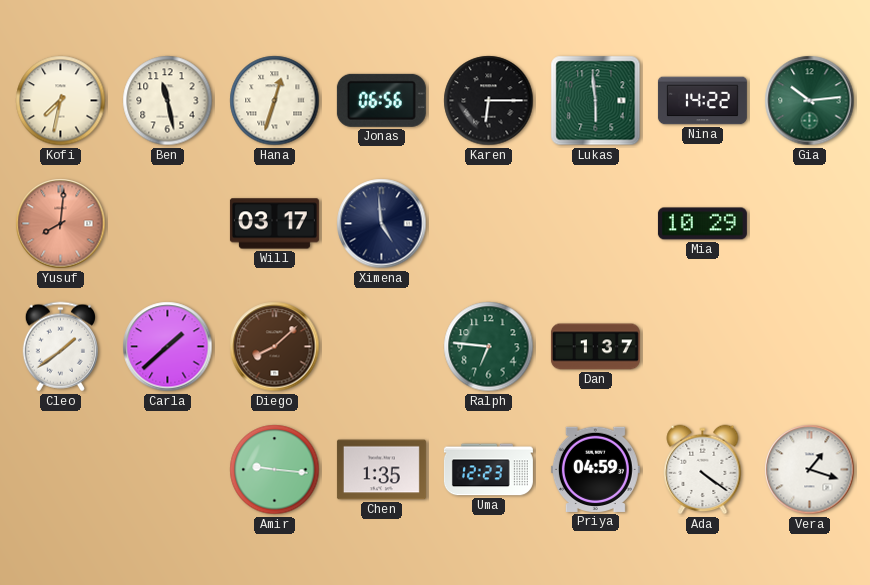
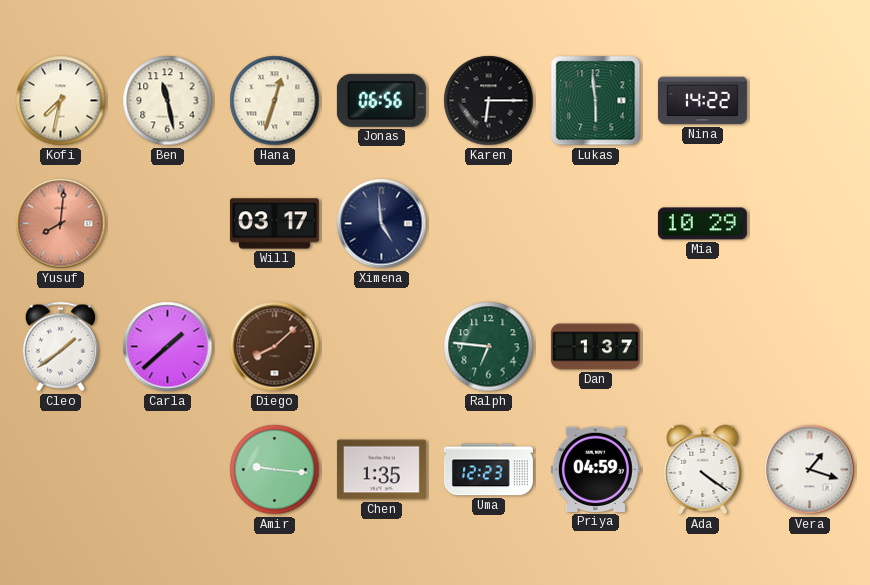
Gia: 10:14 -> none
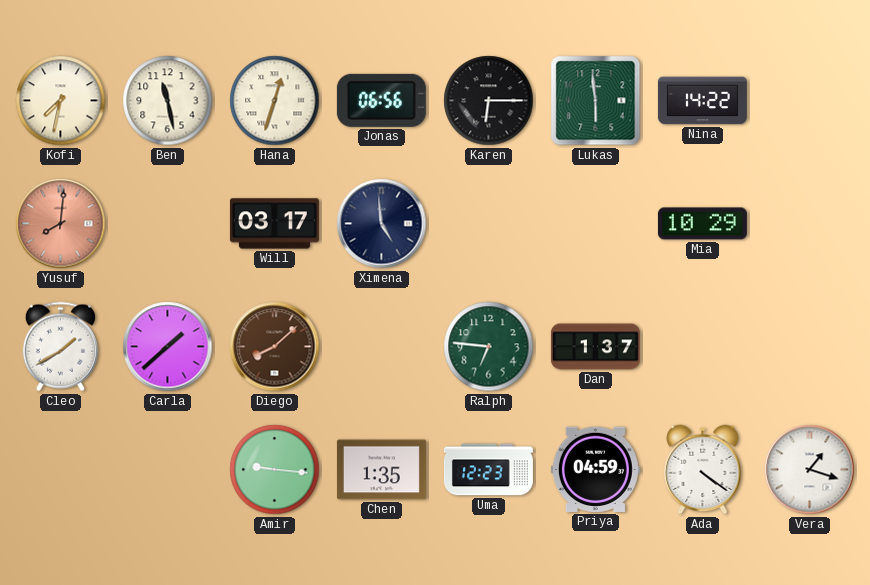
Cleo: 1:39 -> 1:40
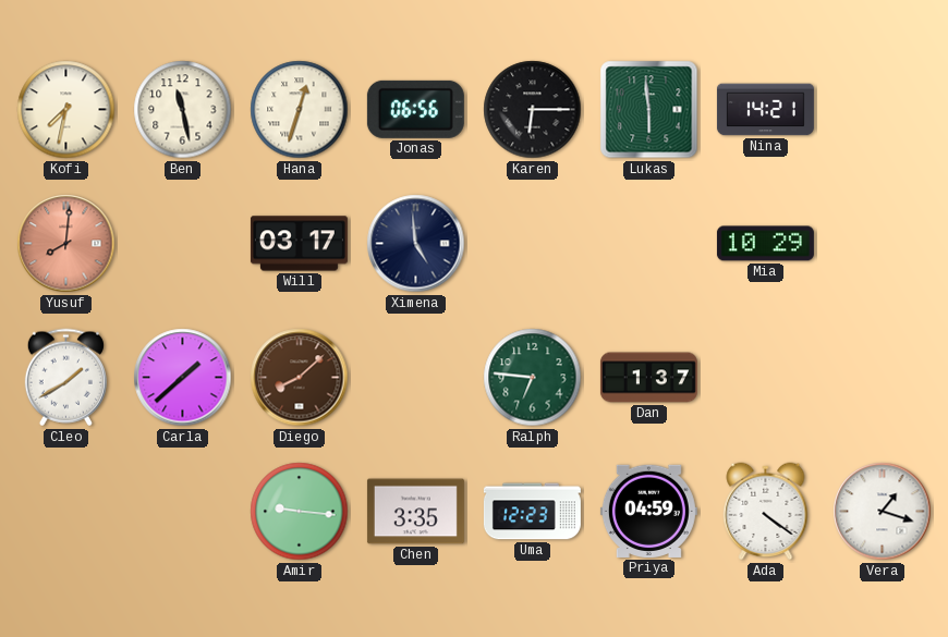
Nina: 14:22 -> 14:21
Chen: 1:35 -> 3:35
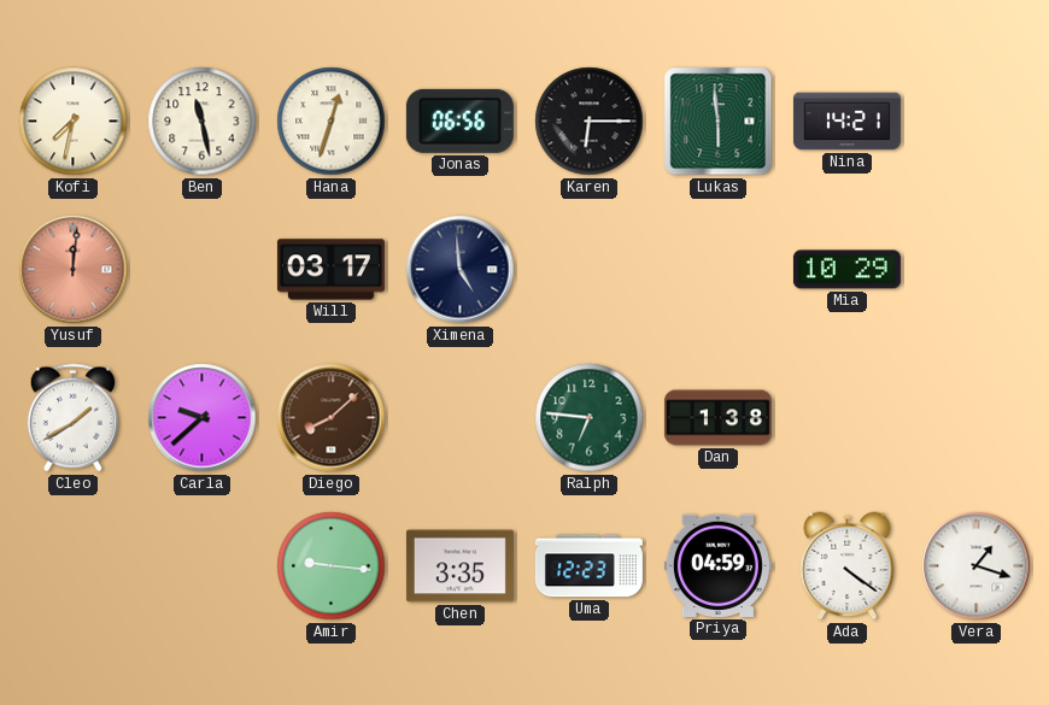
Yusuf: 8:01 -> 12:01
Carla: 1:38 -> 9:38
Dan: 1:37 -> 1:38
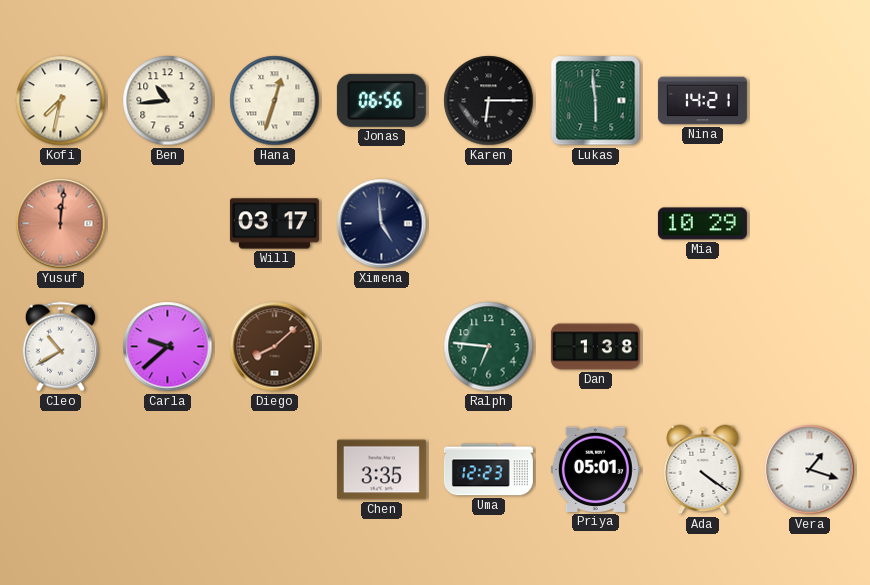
Ben: 11:28 -> 10:44
Cleo: 1:40 -> 10:40
Amir: 9:16 -> none
Priya: 04:59 -> 05:01
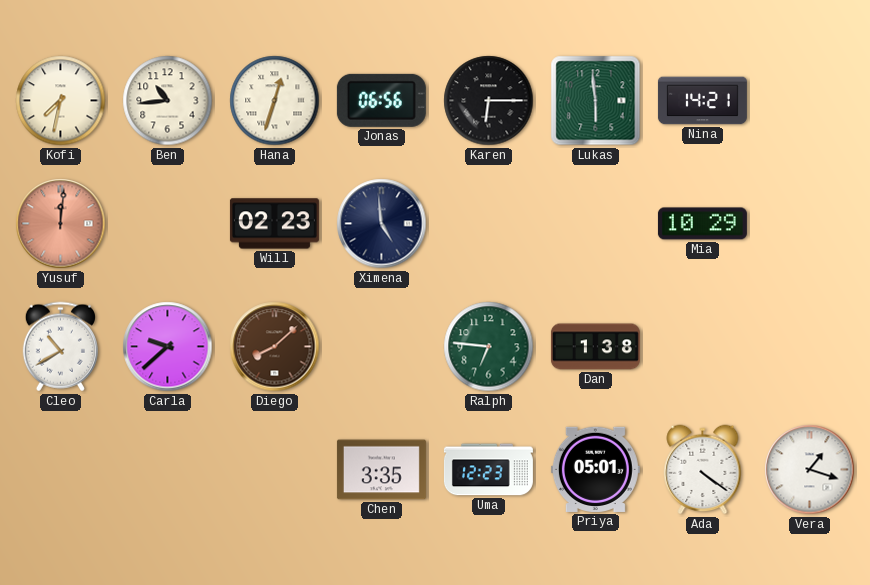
Will: 03:17 -> 02:23
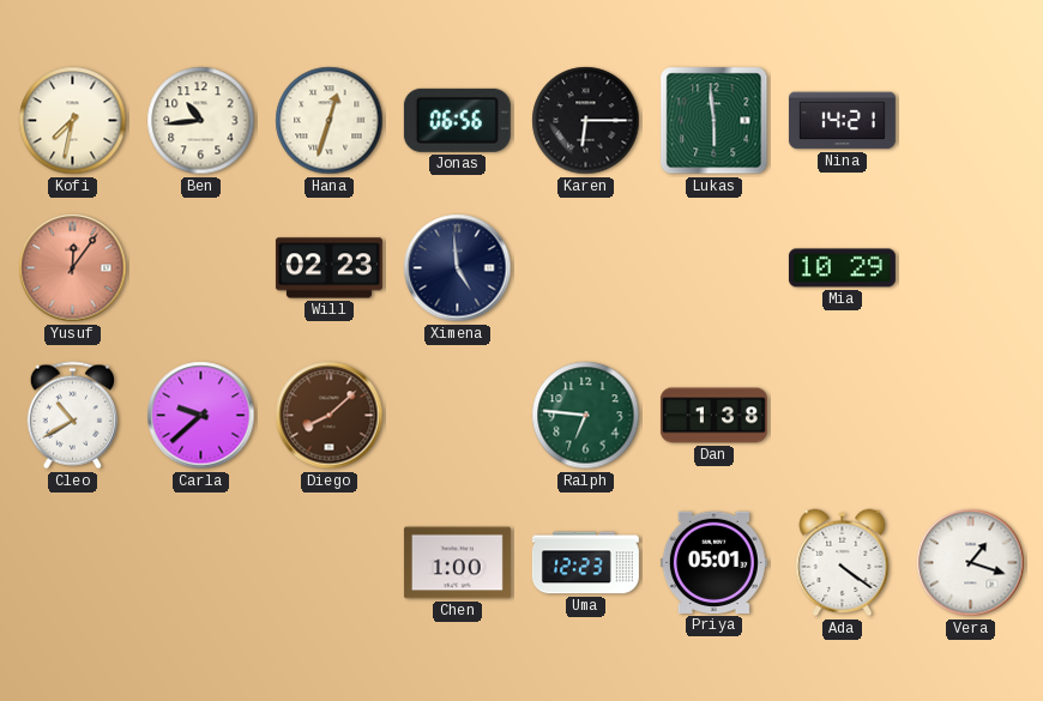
Yusuf: 12:01 -> 12:06
Chen: 3:35 -> 1:00
